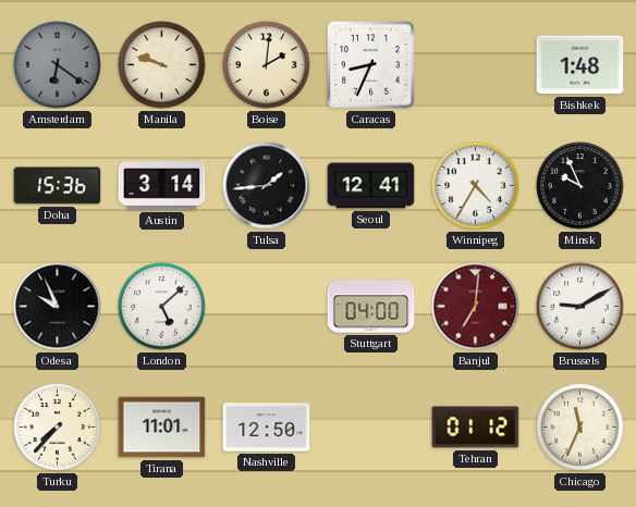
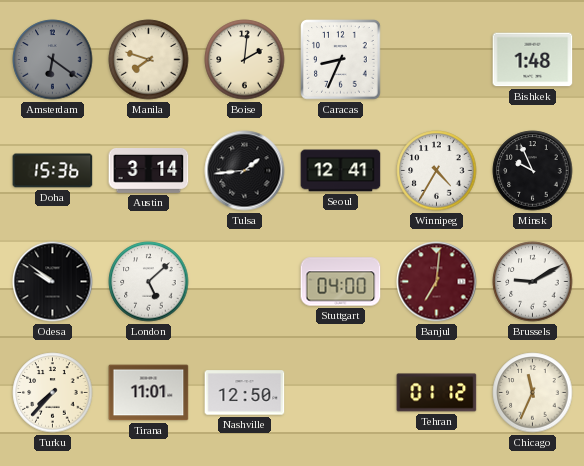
Manila: 9:48 -> 7:48
Odesa: 9:56 -> 9:51
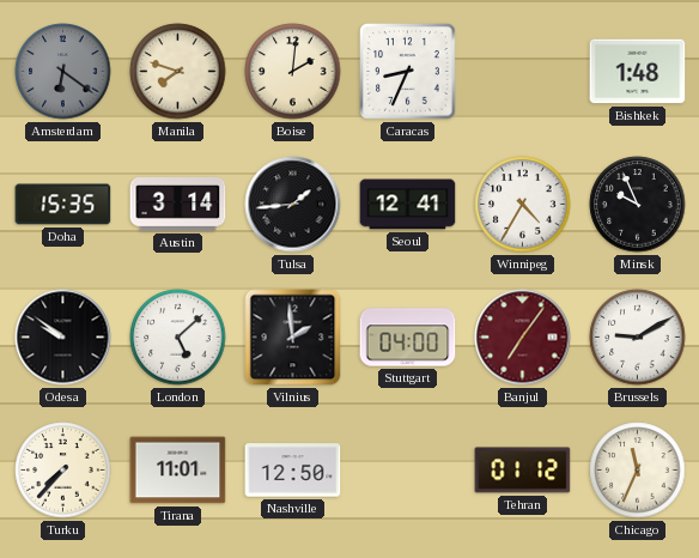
Doha: 15:36 -> 15:35
Vilnius: none -> 1:59
Banjul: 7:01 -> 7:06
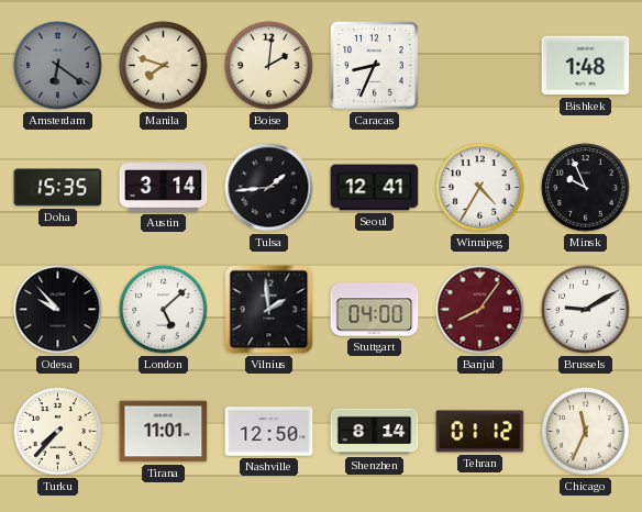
Odesa: 9:51 -> 9:53
Banjul: 7:06 -> 8:06
Shenzhen: none -> 8:14
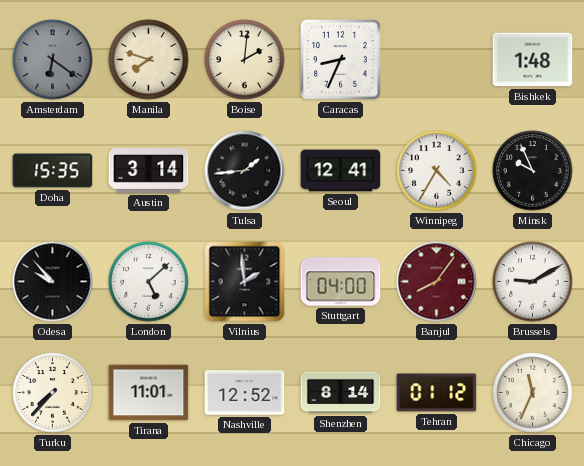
Nashville: 12:50 -> 12:52
